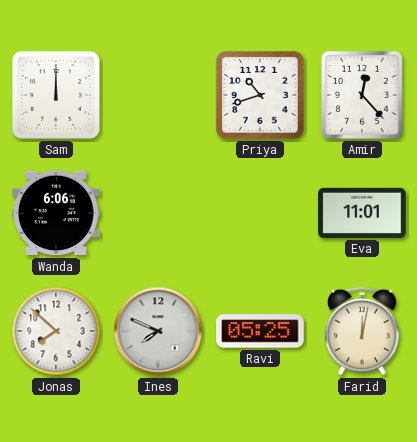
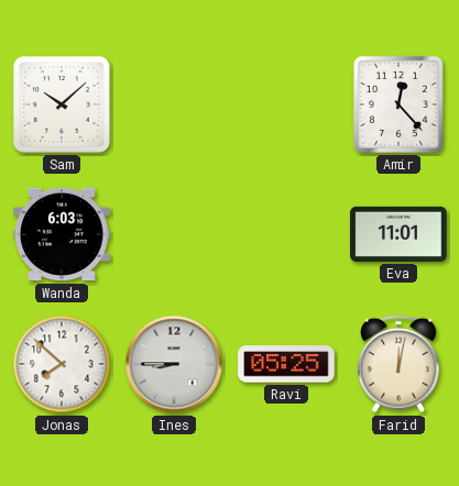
Sam: 12:00 -> 10:08
Priya: 10:42 -> none
Wanda: 6:06 -> 6:03
Ines: 7:49 -> 8:45
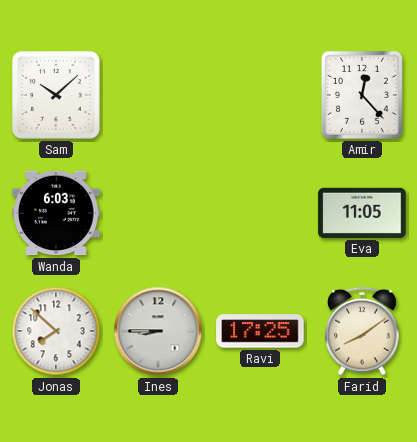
Eva: 11:01 -> 11:05
Ravi: 05:25 -> 17:25
Farid: 12:02 -> 8:09
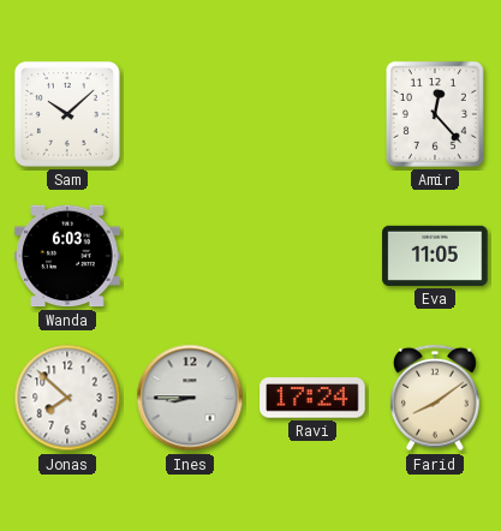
Ravi: 17:25 -> 17:24
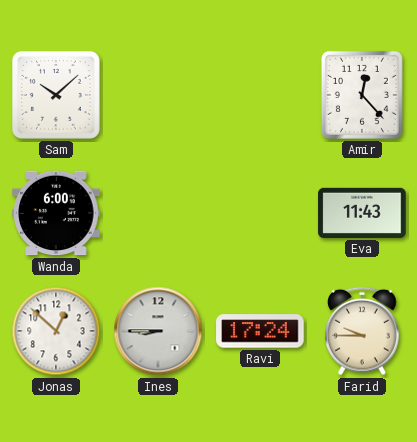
Wanda: 6:03 -> 6:00
Eva: 11:05 -> 11:43
Jonas: 7:52 -> 12:52
Farid: 8:09 -> 9:45
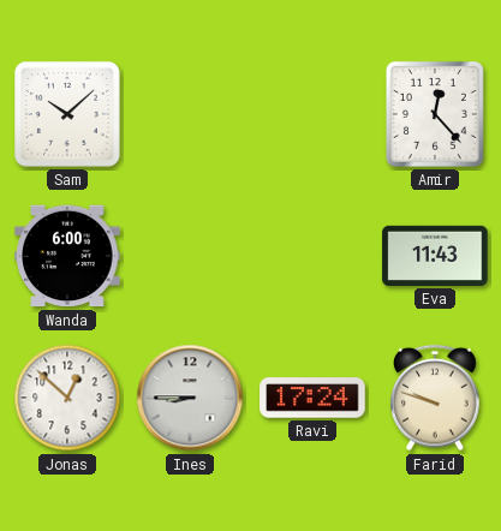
Farid: 9:45 -> 9:48
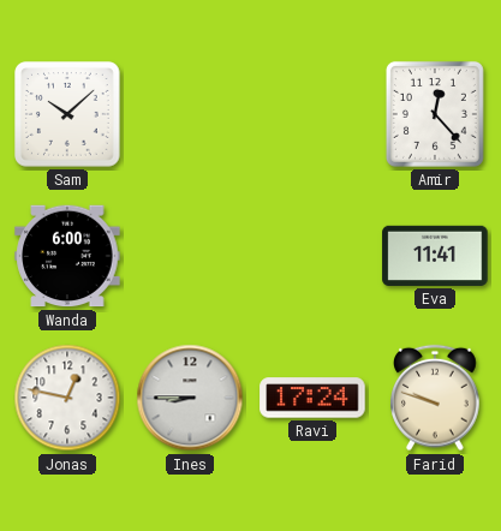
Eva: 11:43 -> 11:41
Jonas: 12:52 -> 12:47
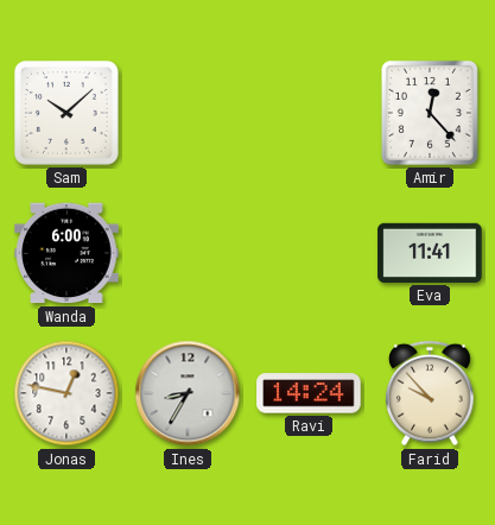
Ines: 8:45 -> 8:35
Ravi: 17:24 -> 14:24
Farid: 9:48 -> 9:53
